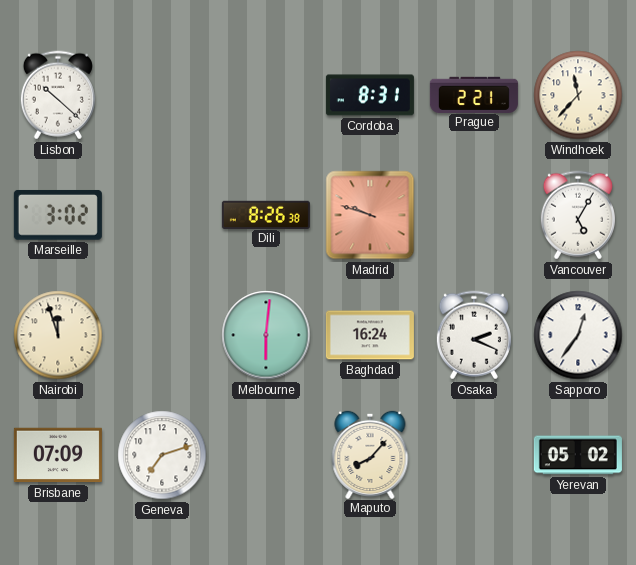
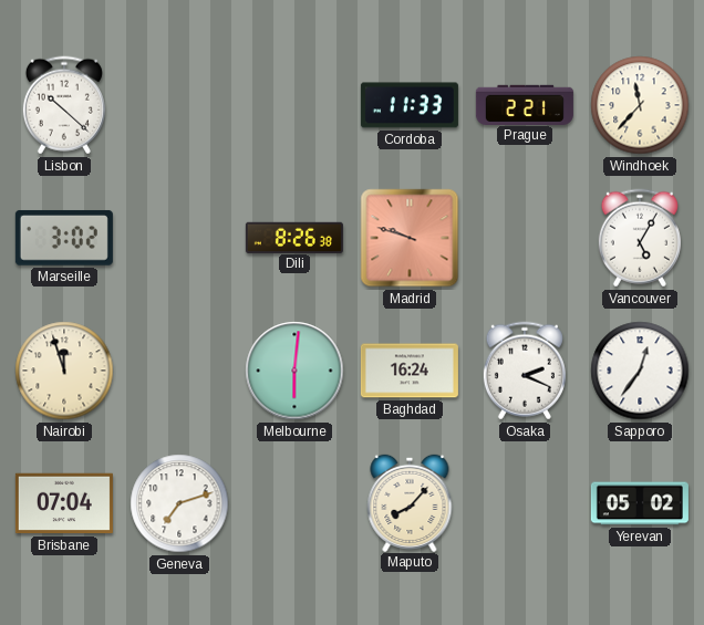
Cordoba: 8:31 -> 11:33
Brisbane: 07:09 -> 07:04
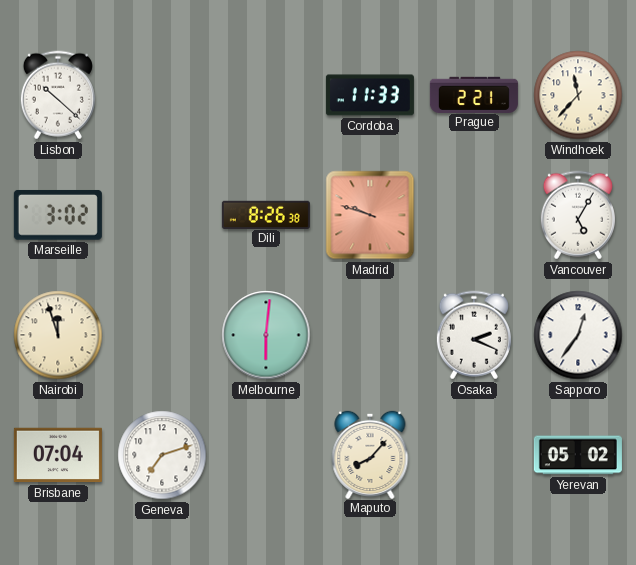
Baghdad: 16:24 -> none
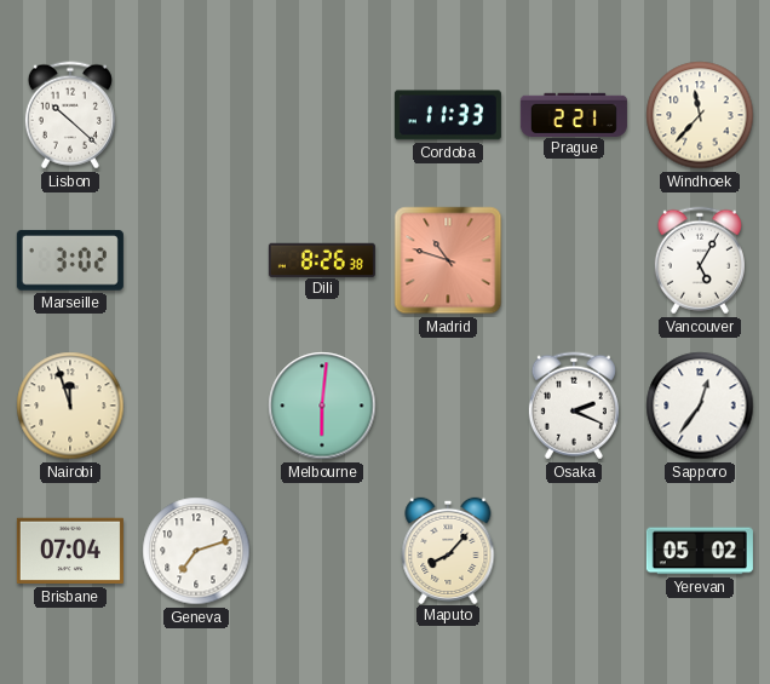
Madrid: 9:48 -> 10:48
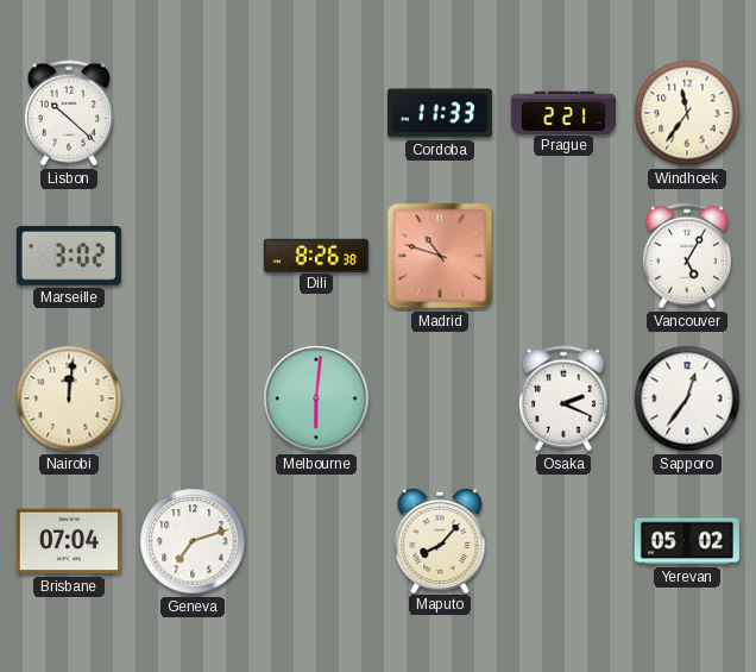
Windhoek: 11:37 -> 11:36
Nairobi: 11:57 -> 12:01
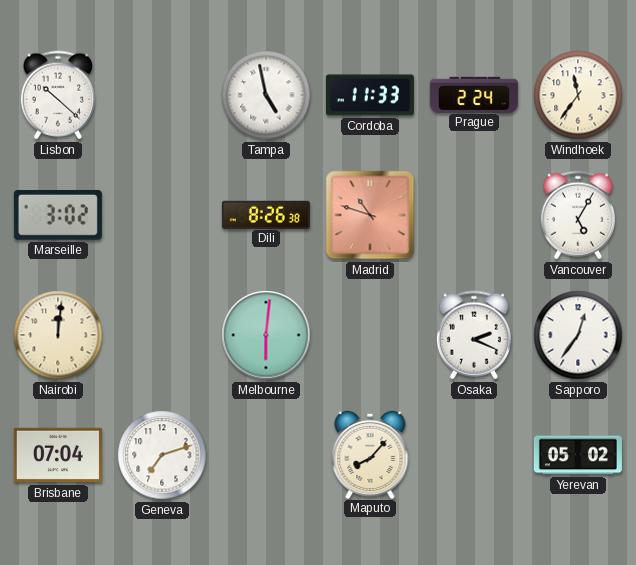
Tampa: none -> 4:58
Prague: 2:21 -> 2:24
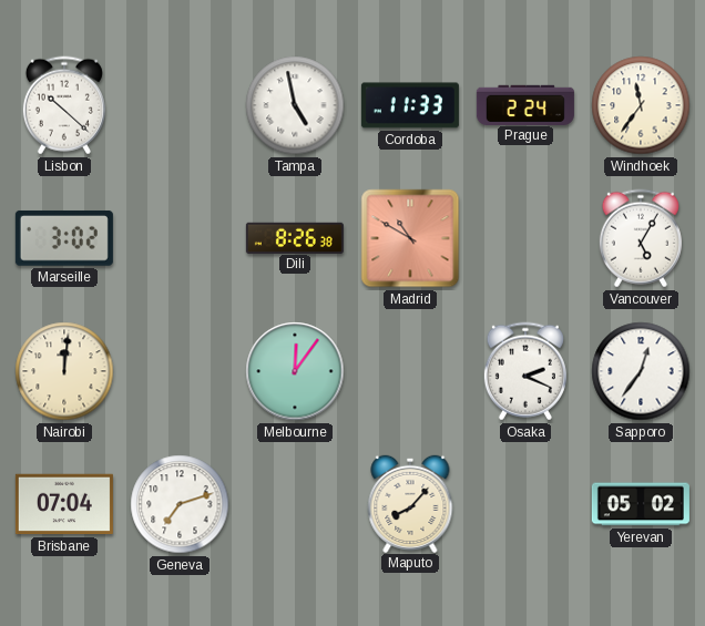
Madrid: 10:48 -> 10:50
Melbourne: 6:01 -> 12:06
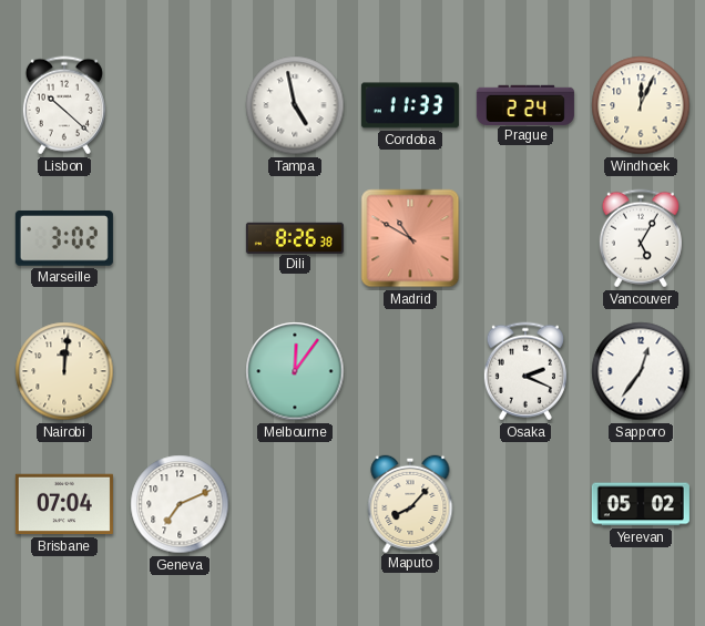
Windhoek: 11:36 -> 12:04
Geneva: 7:12 -> 7:11
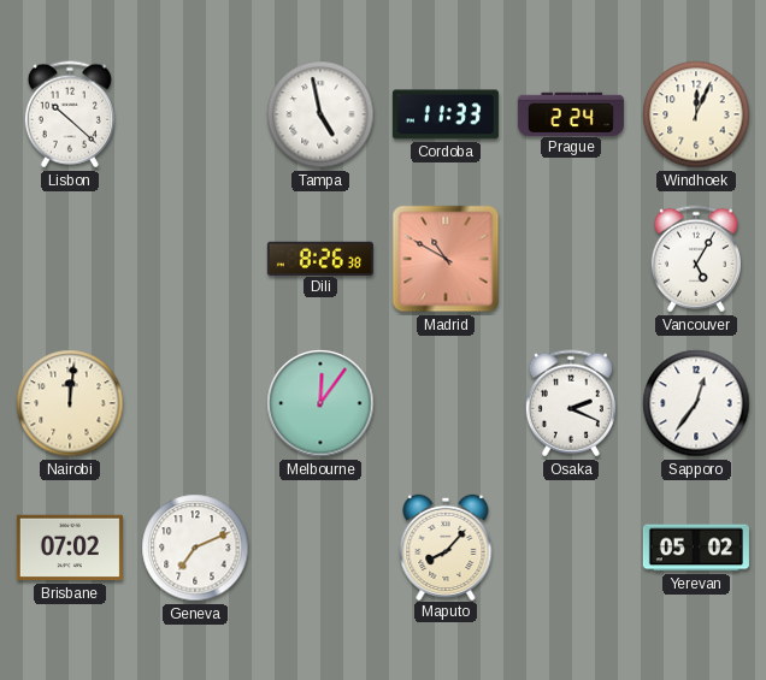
Marseille: 3:02 -> none
Brisbane: 07:04 -> 07:02
